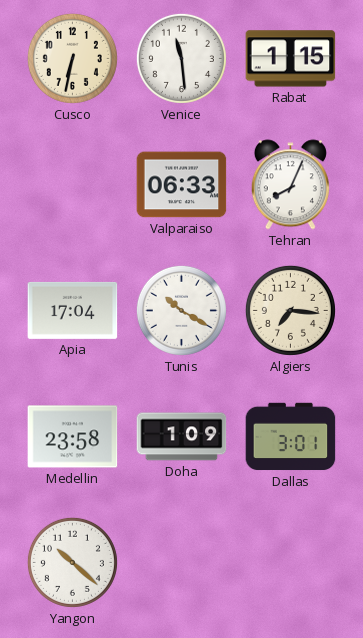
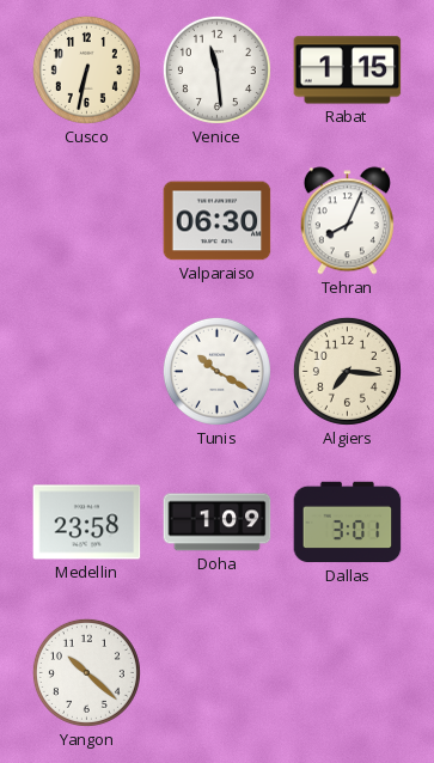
Valparaiso: 06:33 -> 06:30
Apia: 17:04 -> none
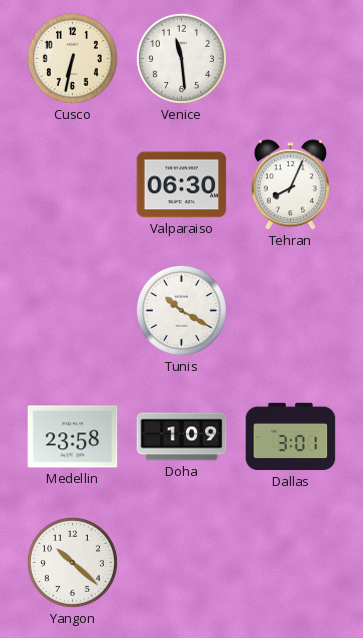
Rabat: 1:15 -> none
Algiers: 7:16 -> none
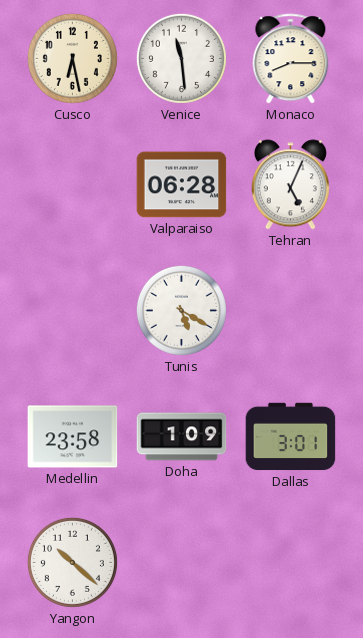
Cusco: 6:32 -> 6:28
Monaco: none -> 8:15
Valparaiso: 06:30 -> 06:28
Tehran: 8:04 -> 5:04
Tunis: 10:20 -> 5:20
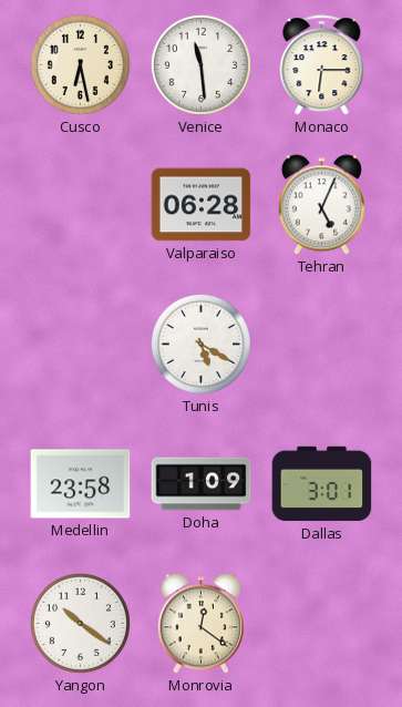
Monaco: 8:15 -> 6:15
Yangon: 10:22 -> 10:21
Monrovia: none -> 12:21
